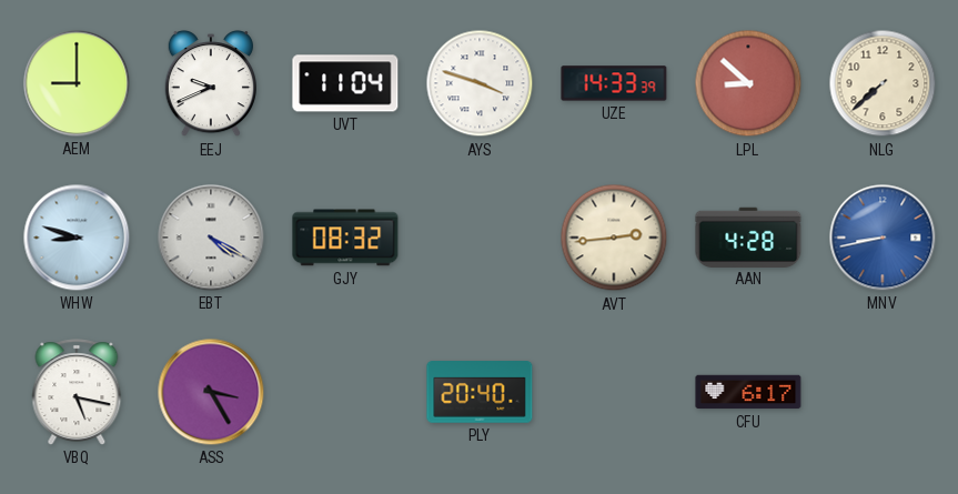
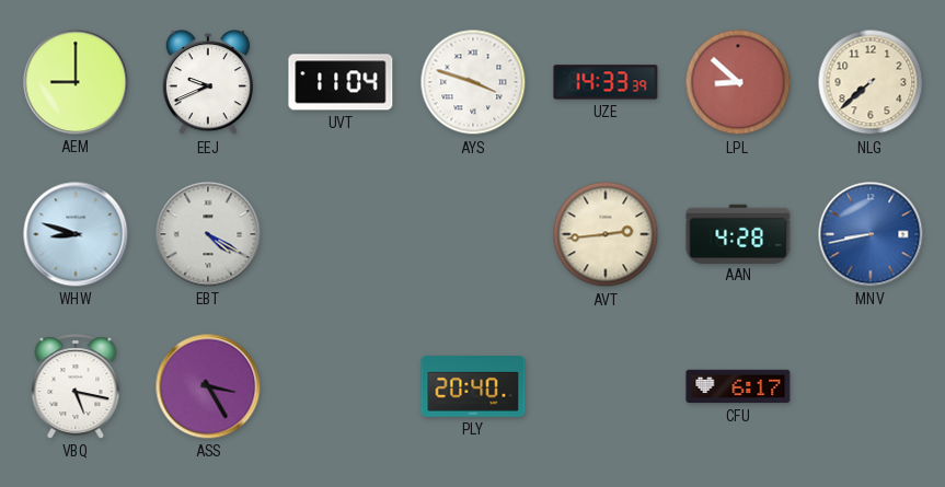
GJY: 08:32 -> none
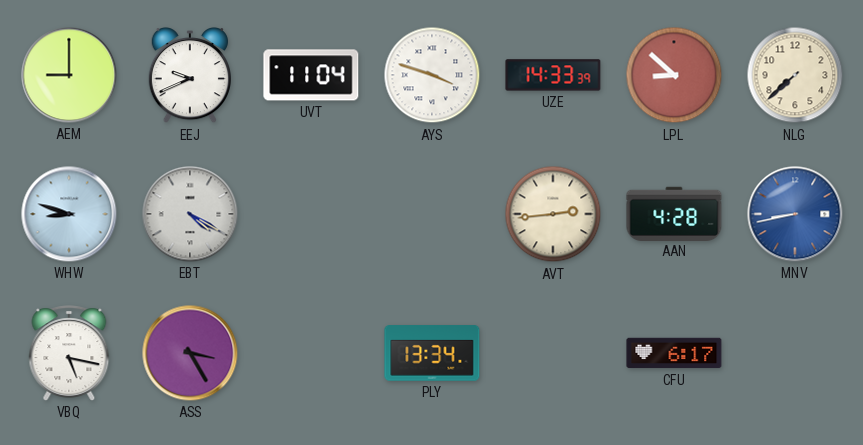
PLY: 20:40 -> 13:34
